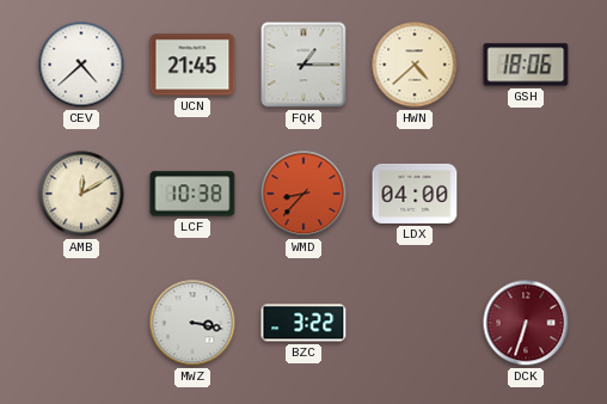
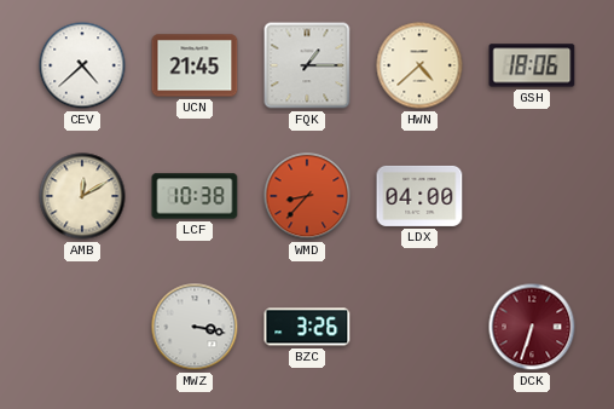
BZC: 3:22 -> 3:26
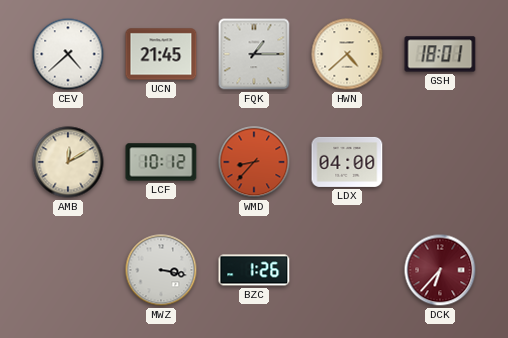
GSH: 18:06 -> 18:01
LCF: 10:38 -> 10:12
BZC: 3:26 -> 1:26
DCK: 6:33 -> 6:37
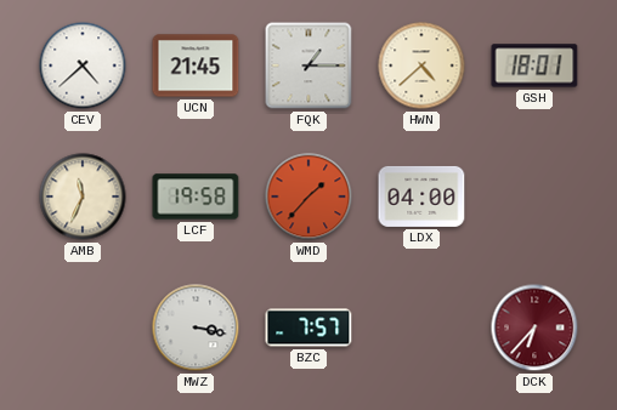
AMB: 12:10 -> 11:34
LCF: 10:12 -> 19:58
WMD: 8:37 -> 1:37
BZC: 1:26 -> 7:57
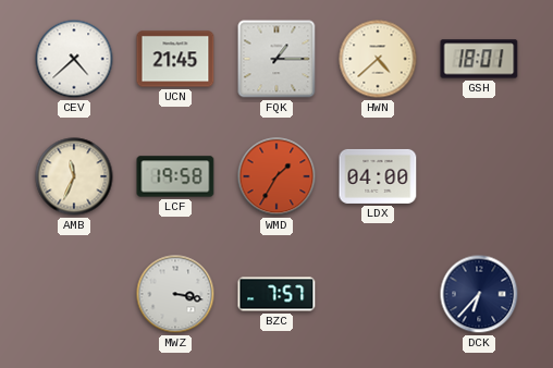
WMD: 1:37 -> 1:35
DCK dial: burgundy -> navy
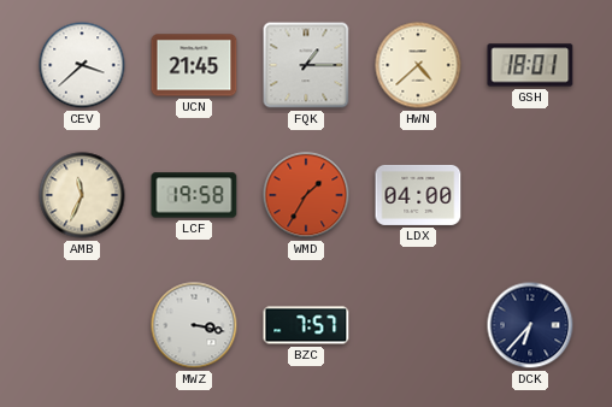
CEV: 4:38 -> 3:38
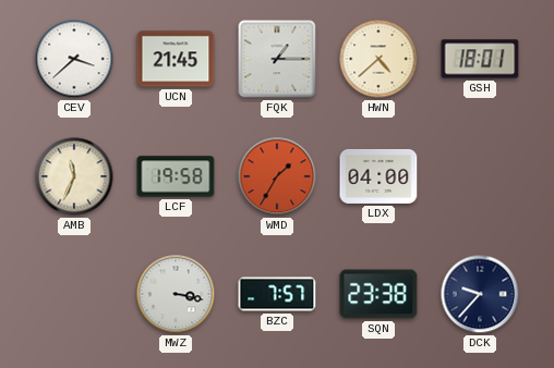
SQN: none -> 23:38
DCK: 6:37 -> 9:37
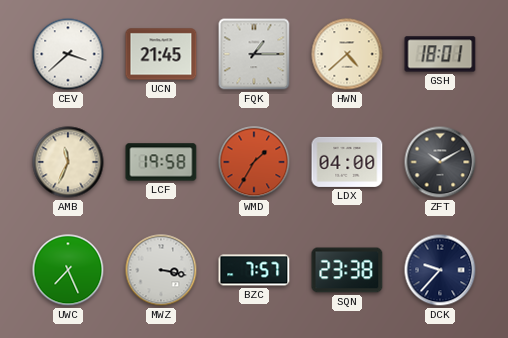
ZFT: none -> 10:10
UWC: none -> 7:26
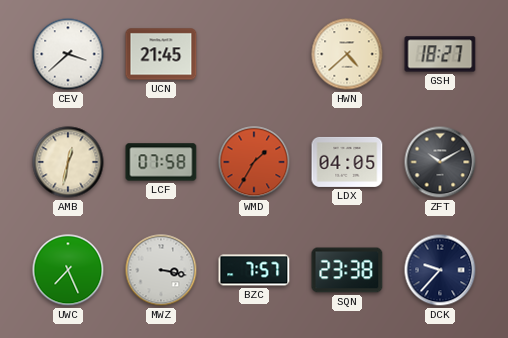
FQK: 1:15 -> none
GSH: 18:01 -> 18:27
AMB: 11:34 -> 12:32
LCF: 19:58 -> 07:58
LDX: 04:00 -> 04:05
